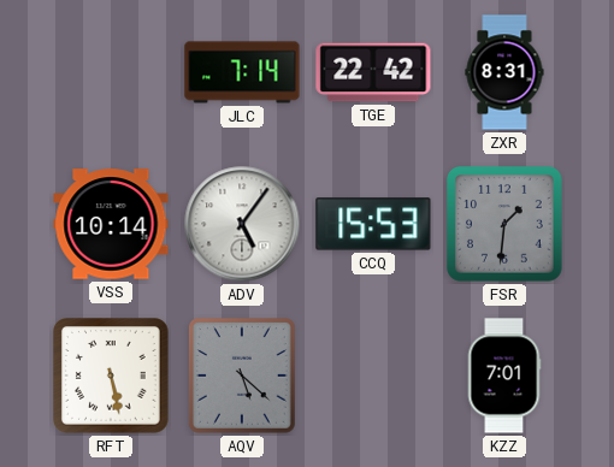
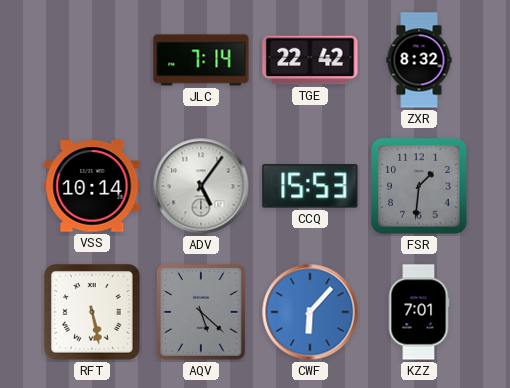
ZXR: 8:31 -> 8:32
CWF: none -> 6:07
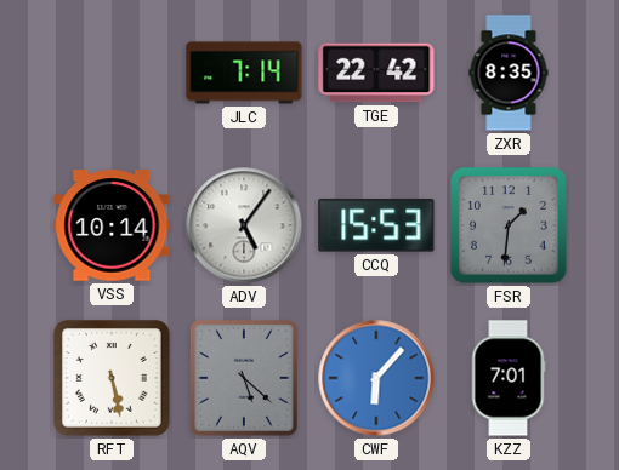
ZXR: 8:32 -> 8:35
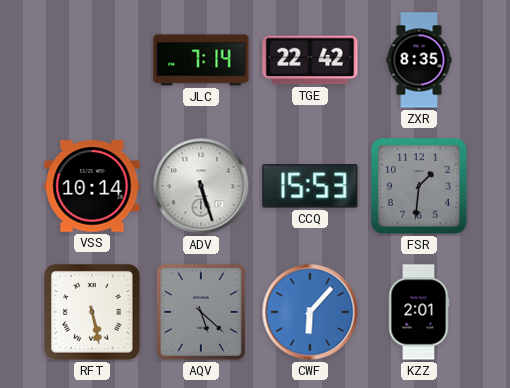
ADV: 5:06 -> 5:27
KZZ: 7:01 -> 2:01
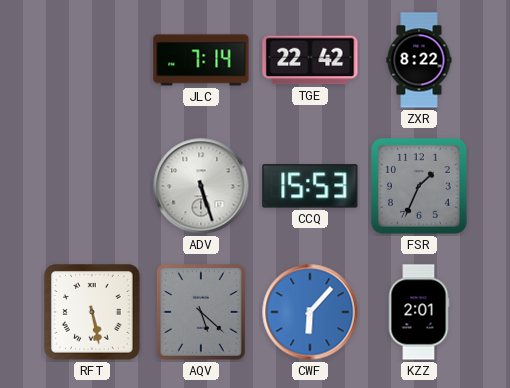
ZXR: 8:35 -> 8:22
VSS: 10:14 -> none
FSR: 1:31 -> 1:34
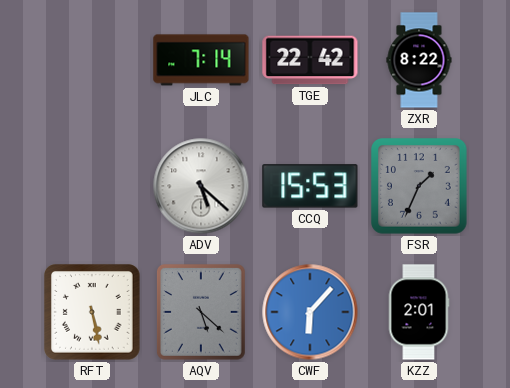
ADV: 5:27 -> 5:22
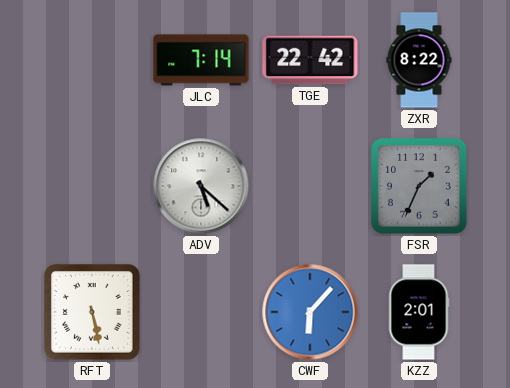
CCQ: 15:53 -> none
AQV: 5:22 -> none
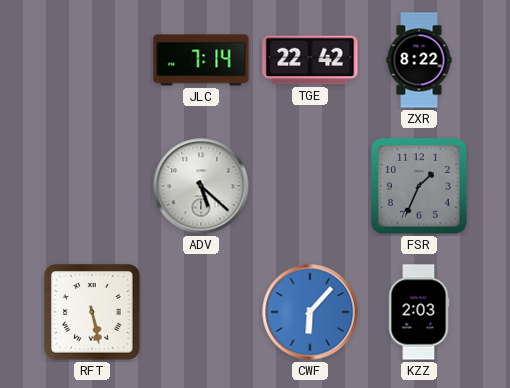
KZZ: 2:01 -> 2:03
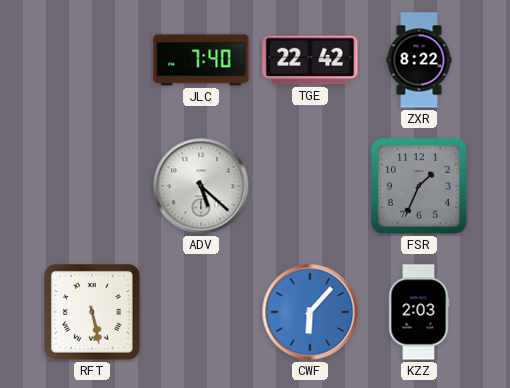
JLC: 7:14 -> 7:40
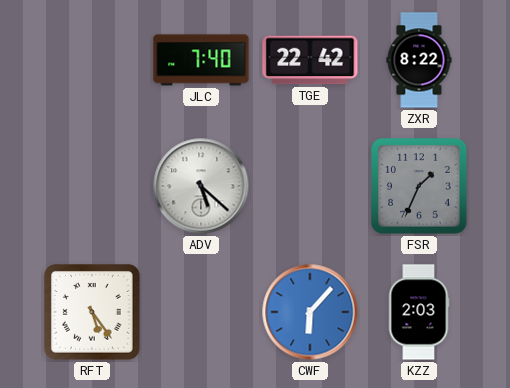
RFT: 5:28 -> 5:24
